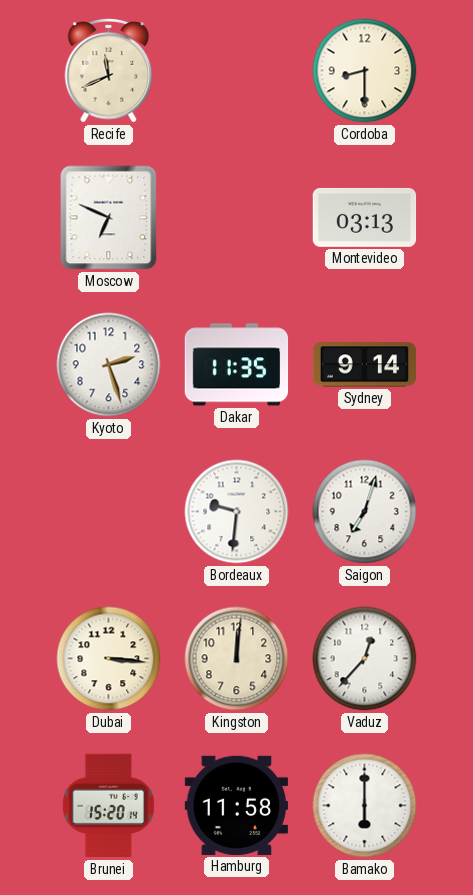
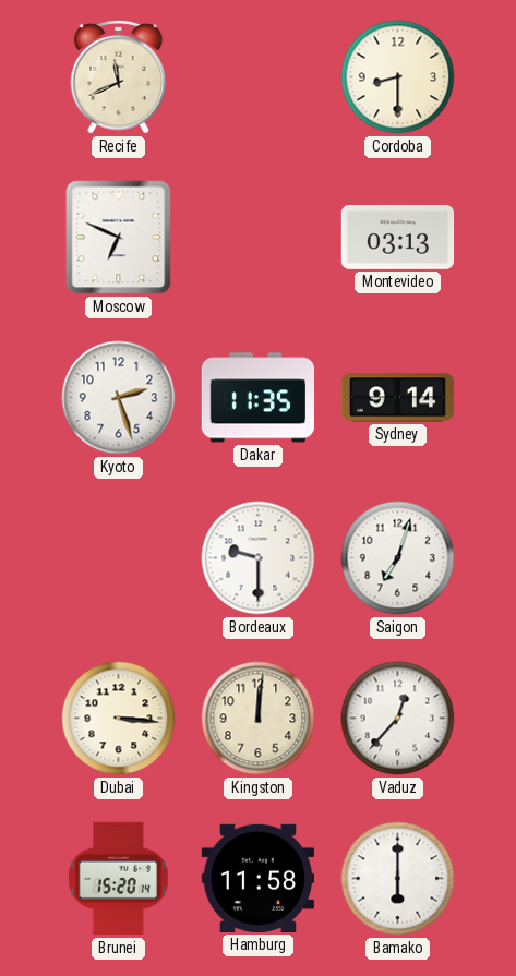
Bordeaux: 9:31 -> 9:30
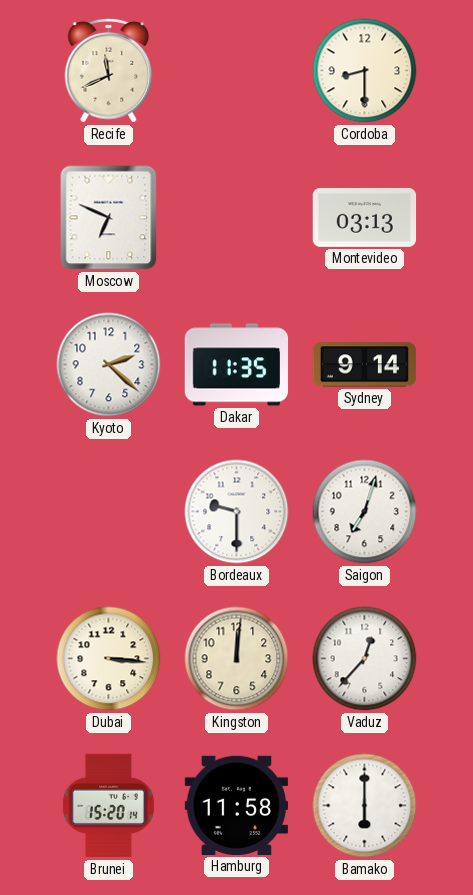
Kyoto: 2:27 -> 2:22
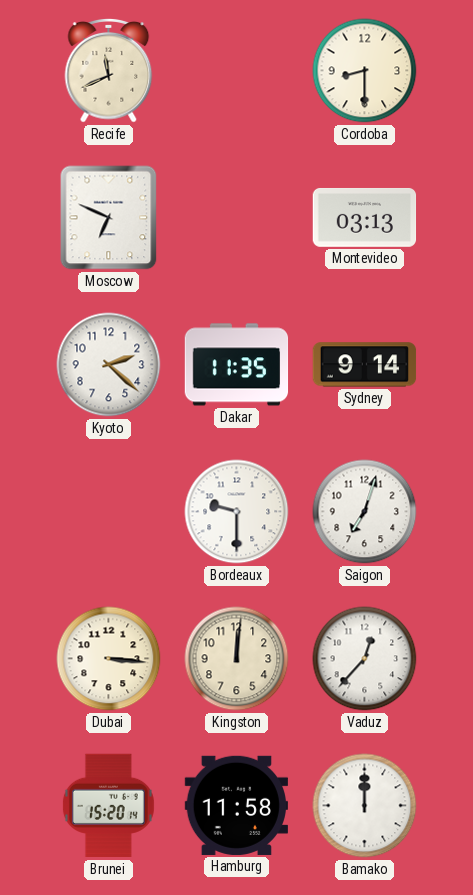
Bamako: 6:00 -> 12:00
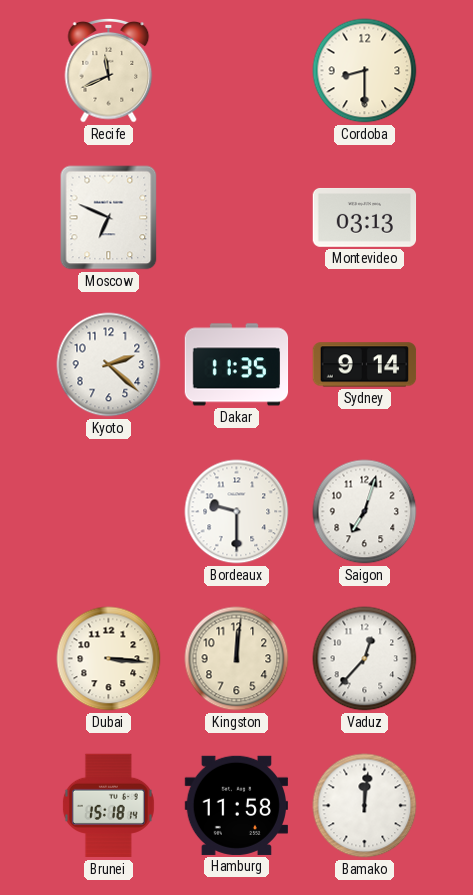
Brunei: 15:20 -> 15:18
Bamako: 12:00 -> 12:01
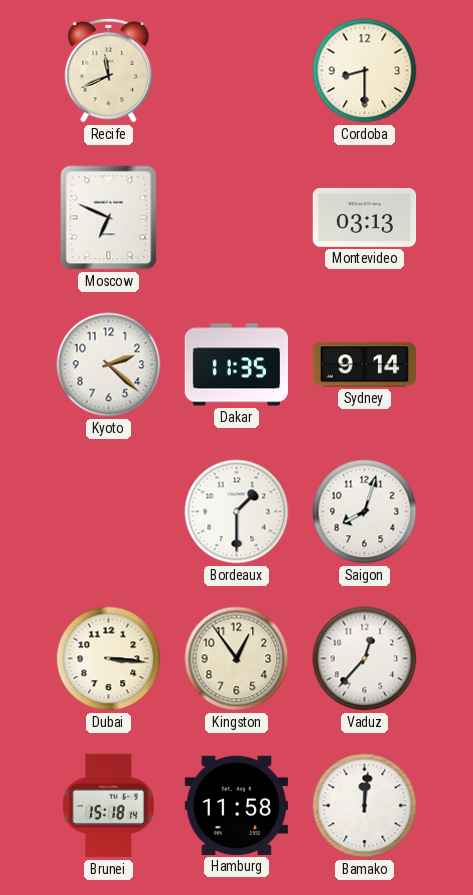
Bordeaux: 9:30 -> 1:30
Saigon: 7:03 -> 8:03
Kingston: 12:01 -> 12:54
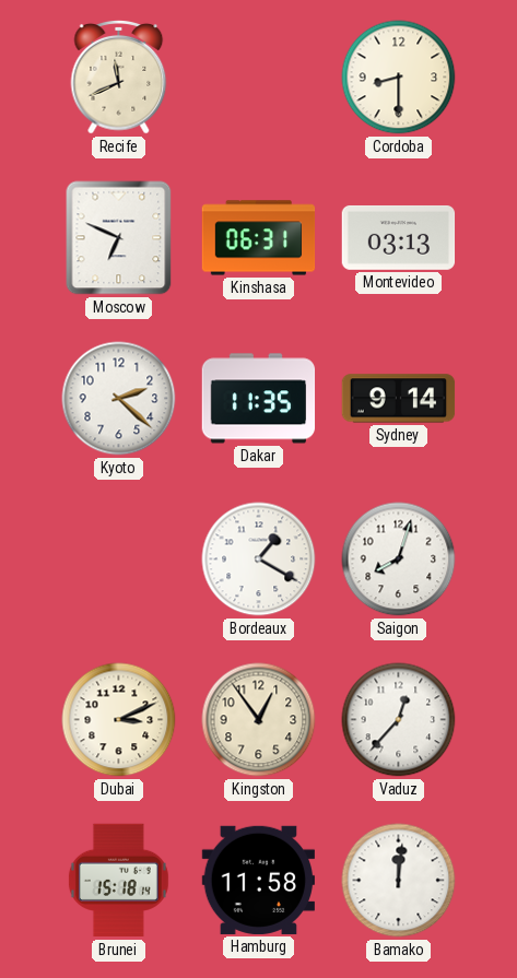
Kinshasa: none -> 06:31
Bordeaux: 1:30 -> 1:20
Dubai: 3:16 -> 3:11
